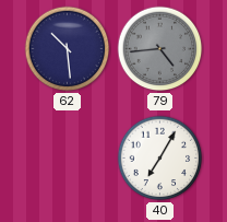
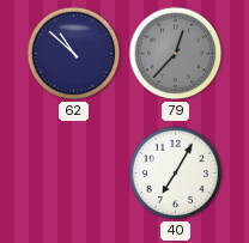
62: 10:29 -> 10:52
79: 4:44 -> 12:37
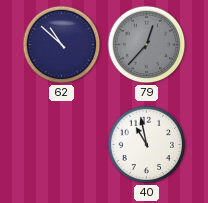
40: 7:05 -> 10:58
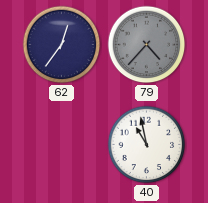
62: 10:52 -> 12:36
79: 12:37 -> 4:37
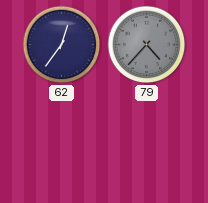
40: 10:58 -> none
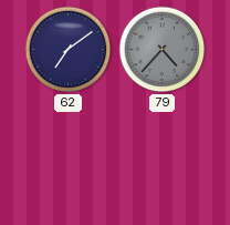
62: 12:36 -> 7:09
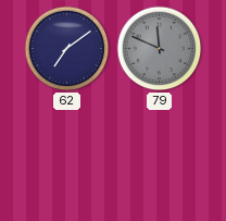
79: 4:37 -> 11:49
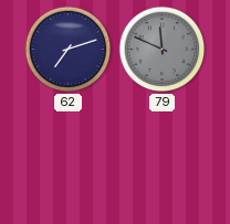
62: 7:09 -> 7:12
